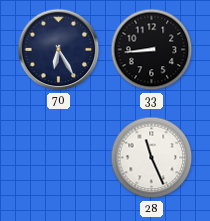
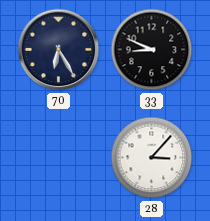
33: 8:44 -> 8:49
28: 11:26 -> 3:07
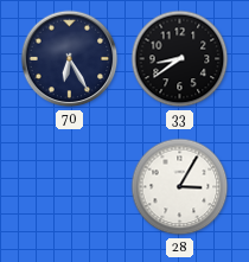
33: 8:49 -> 8:39
28: 3:07 -> 3:05
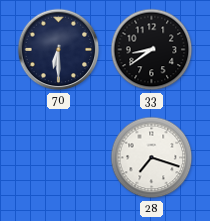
70: 6:25 -> 6:30
28: 3:05 -> 7:18
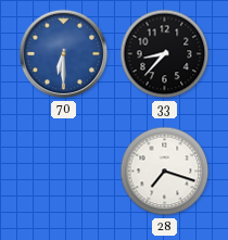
70 dial: navy -> blue
33: 8:39 -> 8:37
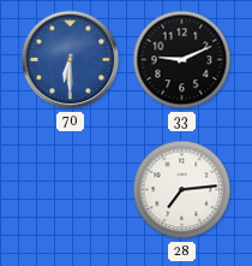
33: 8:37 -> 9:11
28: 7:18 -> 7:14
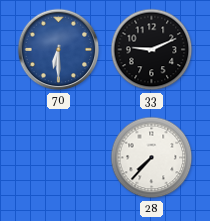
28: 7:14 -> 7:37
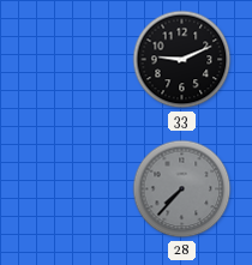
70: 6:30 -> none
28 dial: white -> grey
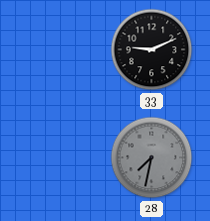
28: 7:37 -> 7:32
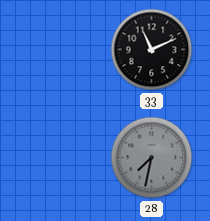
33: 9:11 -> 11:11
